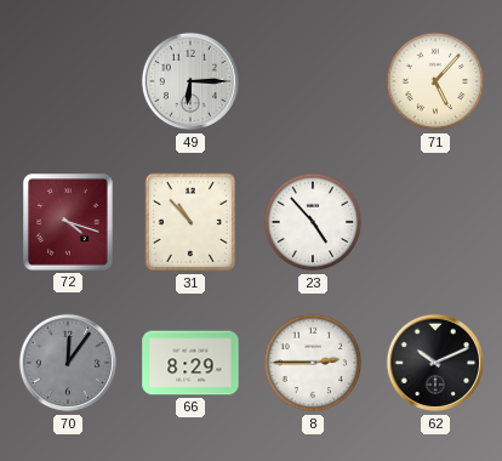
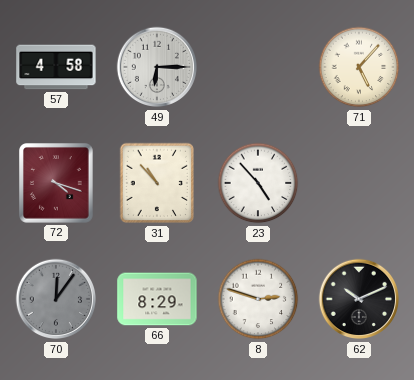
57: none -> 4:58
8: 2:45 -> 2:48
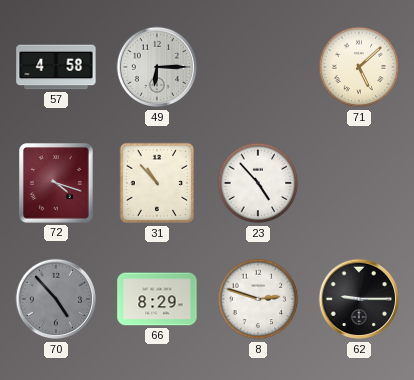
71: 5:07 -> 5:08
70: 12:06 -> 4:53
62: 10:11 -> 9:15
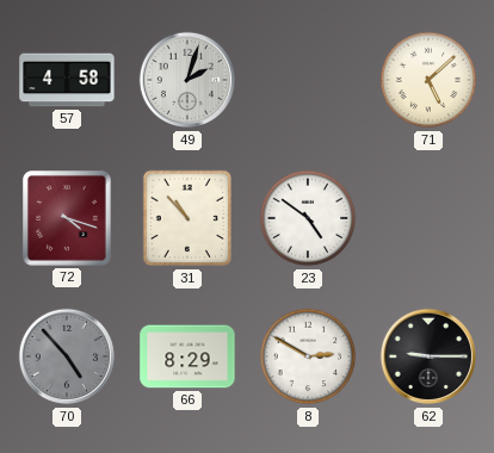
49: 6:15 -> 2:03
23: 4:53 -> 4:51
8: 2:48 -> 2:50
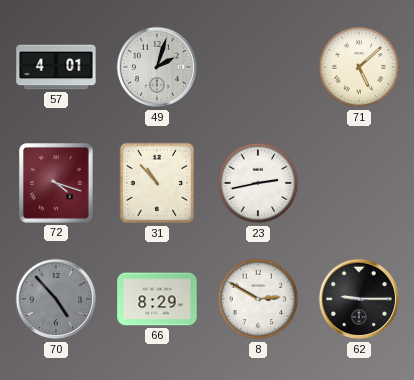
57: 4:58 -> 4:01
23: 4:51 -> 2:43
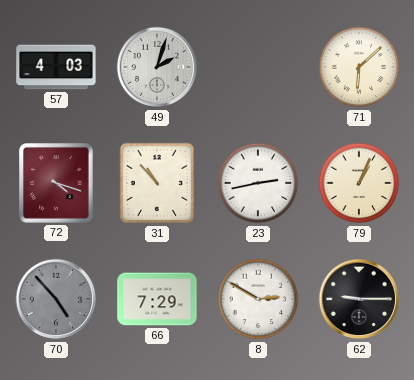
57: 4:01 -> 4:03
71: 5:08 -> 6:08
79: none -> 1:04
66: 8:29 -> 7:29
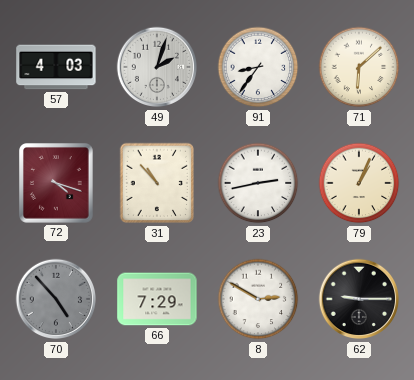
91: none -> 8:36
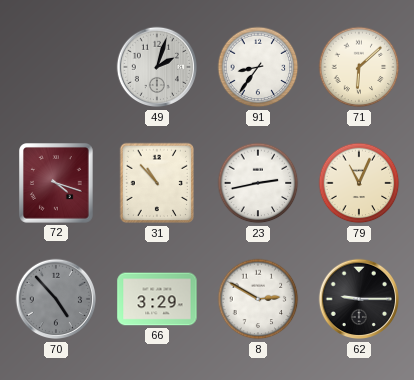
57: 4:03 -> none
79: 1:04 -> 11:04
66: 7:29 -> 3:29
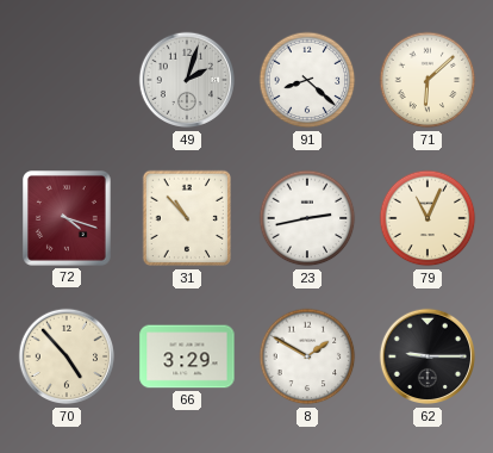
91: 8:36 -> 8:22
70 dial: grey -> cream
8: 2:50 -> 1:50
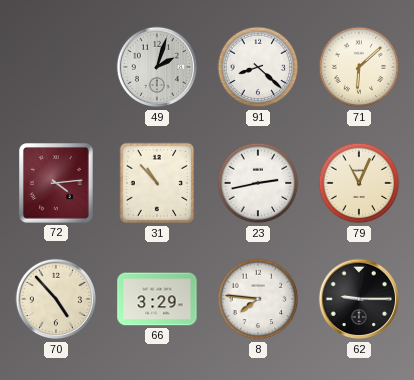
72: 4:18 -> 4:14
8: 1:50 -> 7:46
